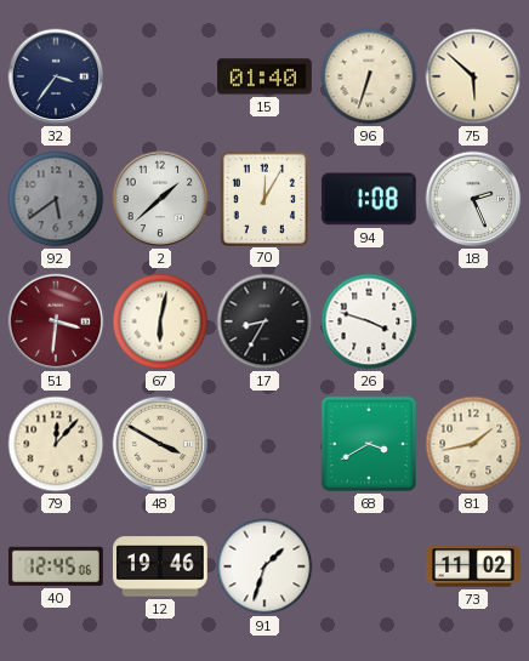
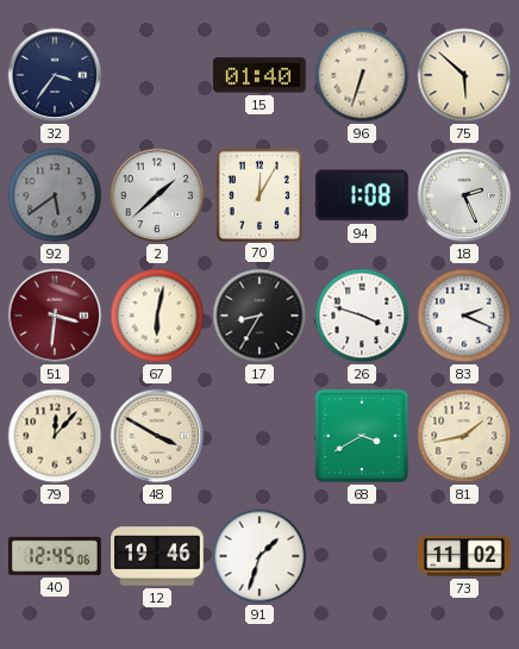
83: none -> 2:19
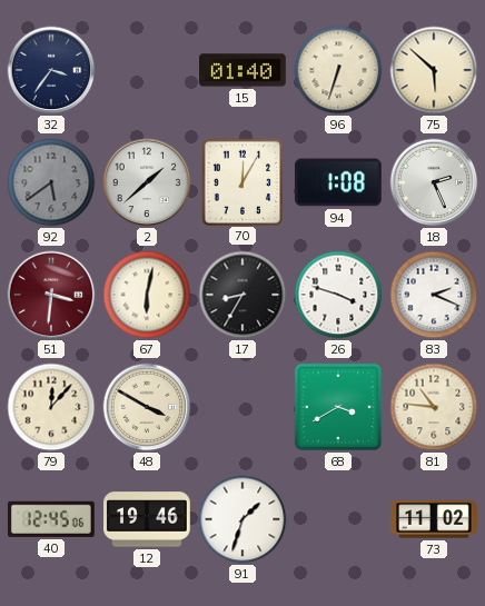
81: 1:43 -> 10:46
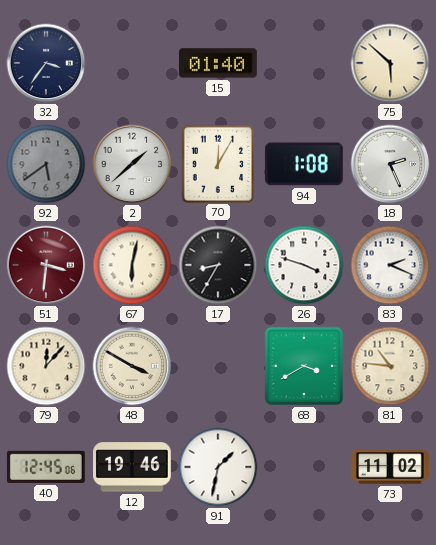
96: 6:33 -> none
91: 1:33 -> 1:32
